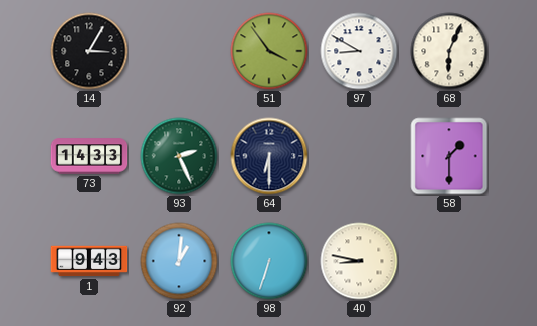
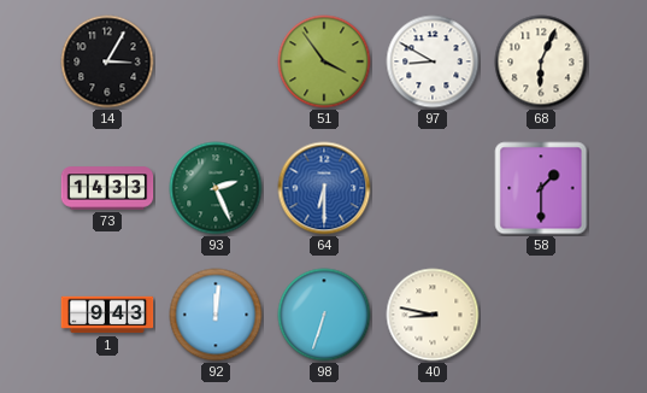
64 dial: navy -> blue
92: 1:01 -> 12:01
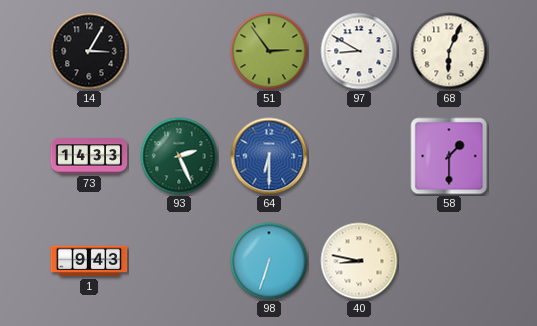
51: 3:54 -> 2:54
92: 12:01 -> none
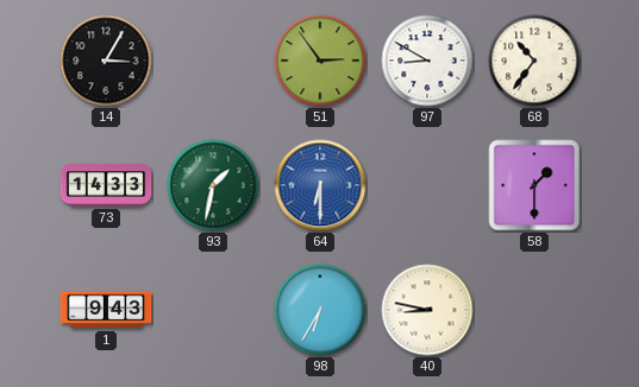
68: 6:04 -> 10:36
93: 2:26 -> 1:32
98: 6:33 -> 6:35
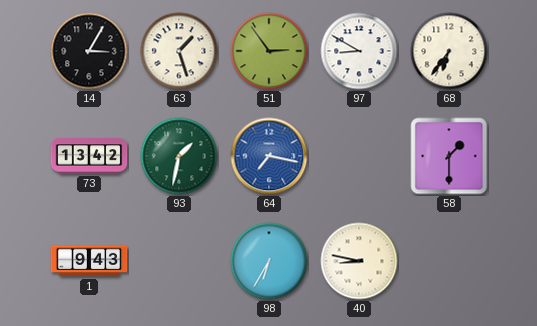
63: none -> 1:27
68: 10:36 -> 6:36
73: 14:33 -> 13:42
64: 6:30 -> 7:17
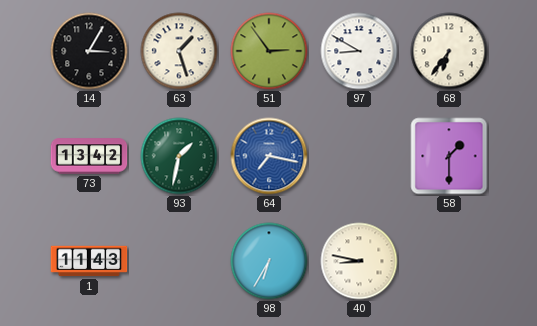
1: 9:43 -> 11:43
